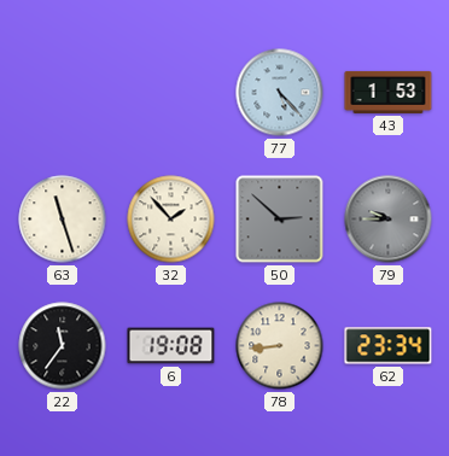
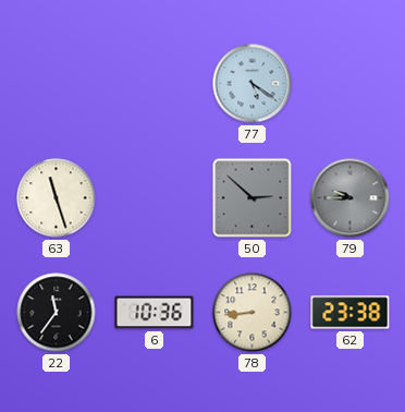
77: 5:23 -> 5:21
43: 1:53 -> none
32: 1:53 -> none
6: 19:08 -> 10:36
62: 23:34 -> 23:38
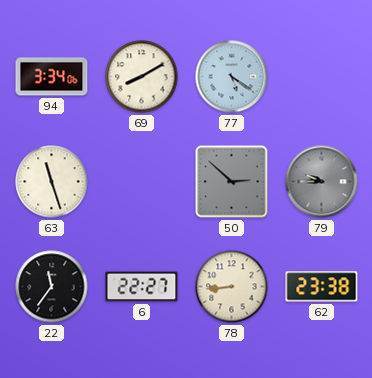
94: none -> 3:34
69: none -> 8:10
6: 10:36 -> 22:27
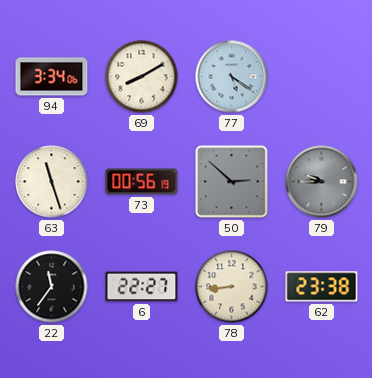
73: none -> 00:56
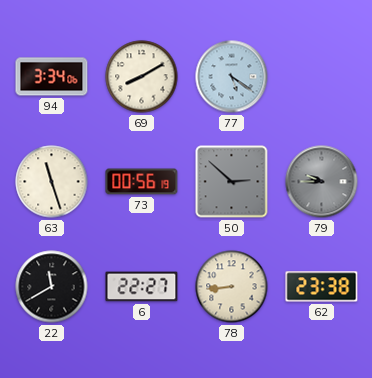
22: 11:36 -> 11:40
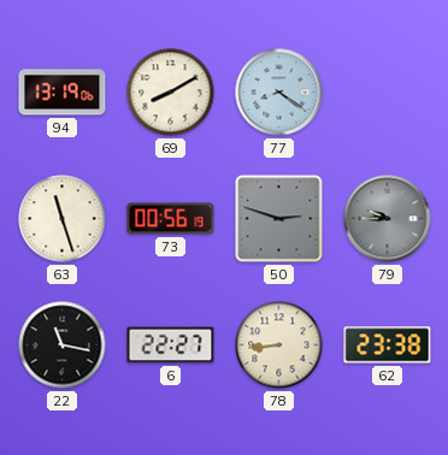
94: 3:34 -> 13:19
77: 5:21 -> 8:21
50: 2:52 -> 2:48
22: 11:40 -> 11:17
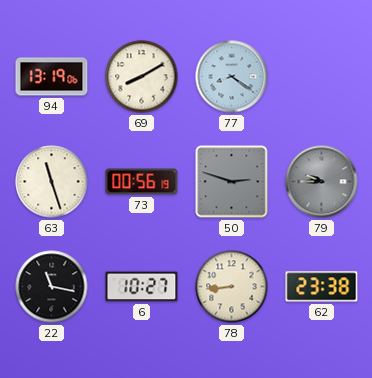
6: 22:27 -> 10:27
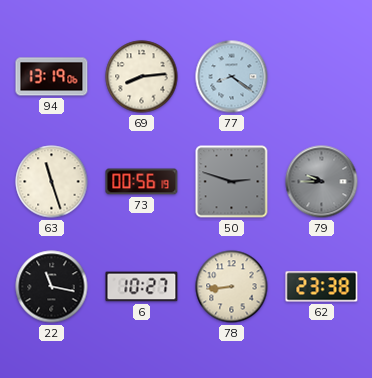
69: 8:10 -> 8:14
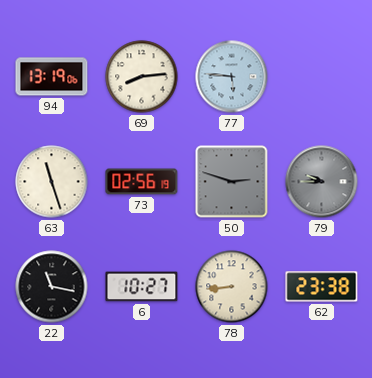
77: 8:21 -> 5:46
73: 00:56 -> 02:56
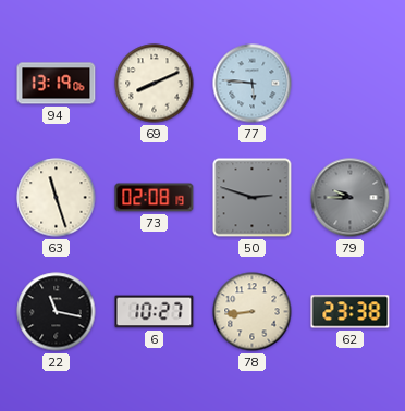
69: 8:14 -> 8:11
73: 02:56 -> 02:08
